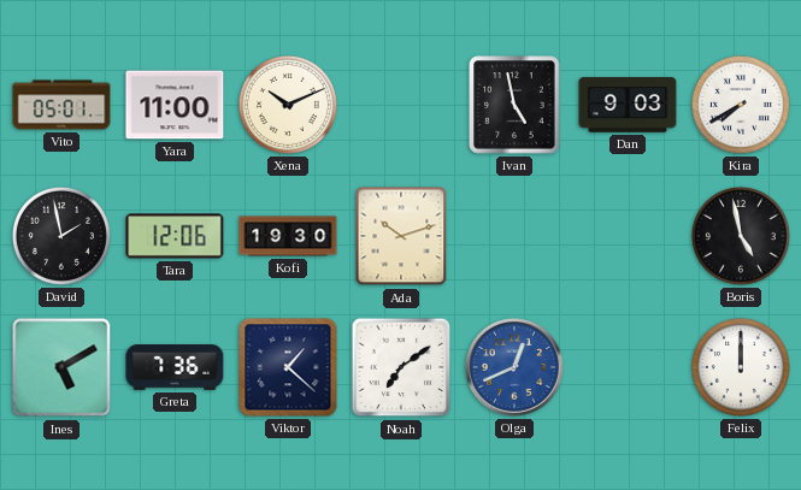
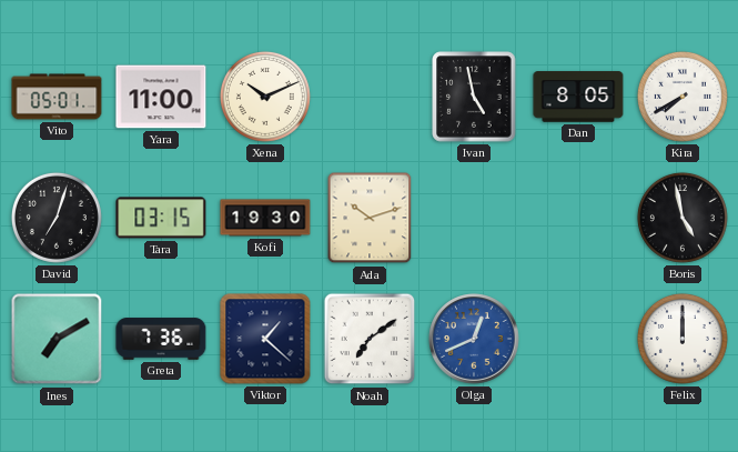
Dan: 9:03 -> 8:05
David: 1:58 -> 7:03
Tara: 12:06 -> 03:15
Ines: 5:10 -> 7:10
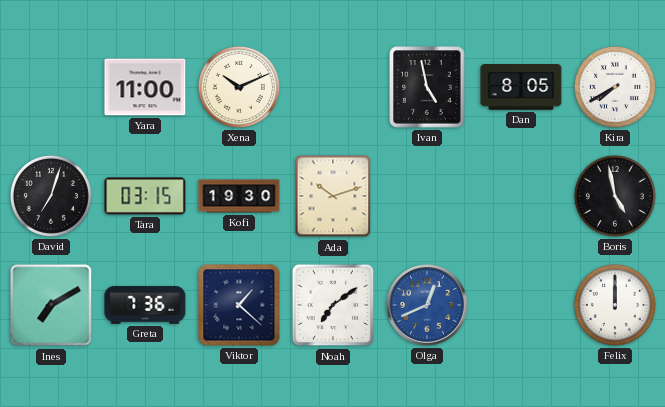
Vito: 05:01 -> none
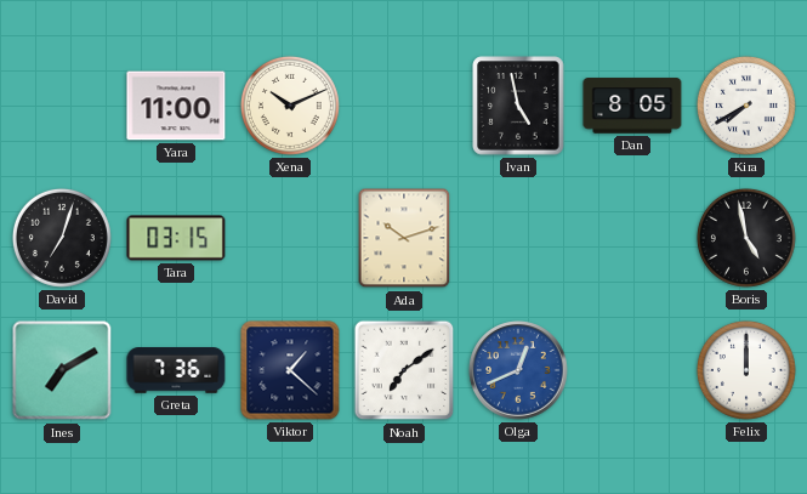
Kofi: 19:30 -> none
